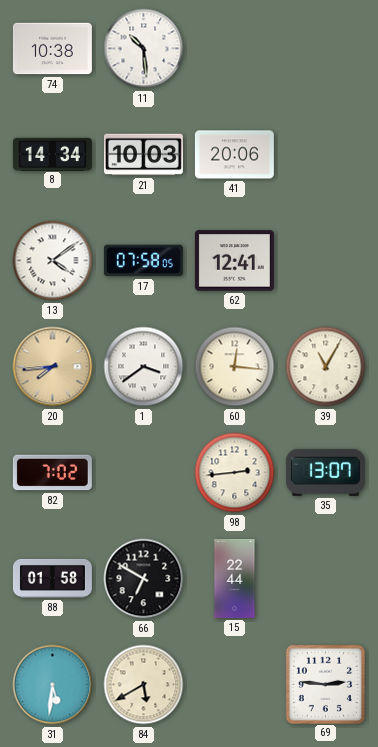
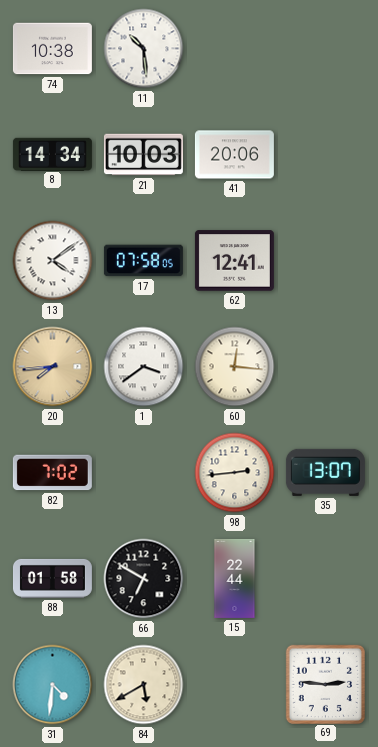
39: 11:05 -> none
31: 5:31 -> 4:31
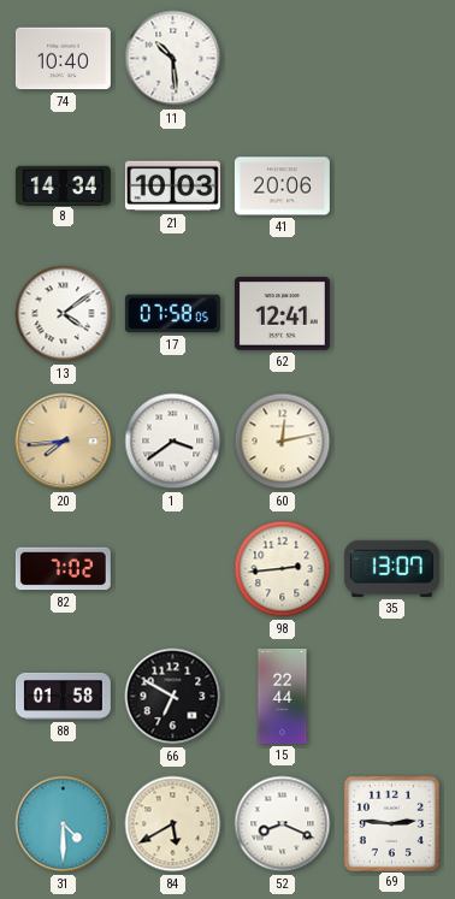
74: 10:38 -> 10:40
60: 12:16 -> 12:13
31: 4:31 -> 4:30
52: none -> 8:19
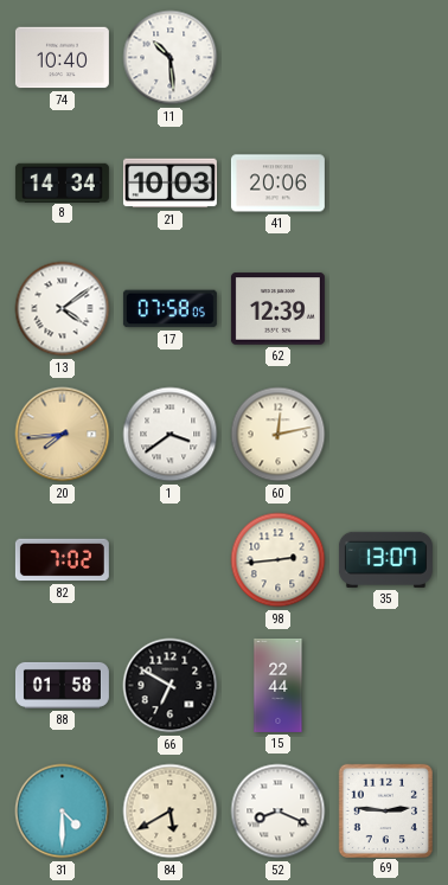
62: 12:41 -> 12:39
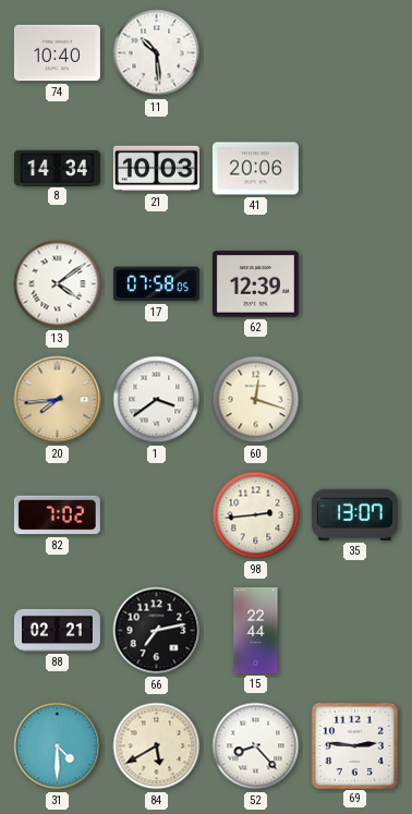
60: 12:13 -> 12:18
88: 01:58 -> 02:21
66: 6:50 -> 7:13
52: 8:19 -> 8:23
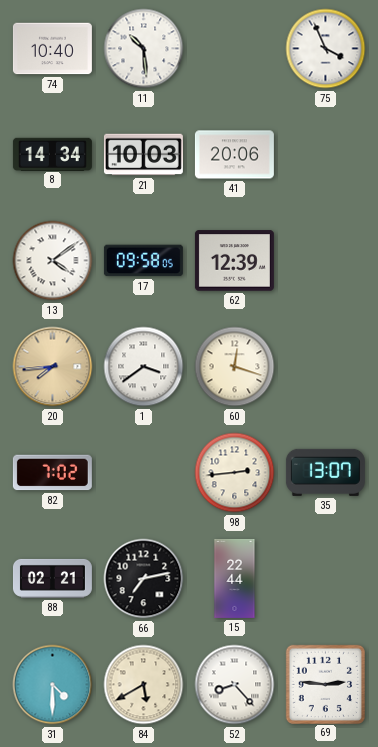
75: none -> 3:56
17: 07:58 -> 09:58
